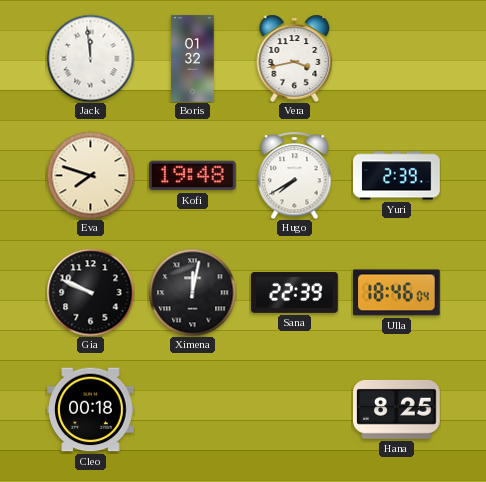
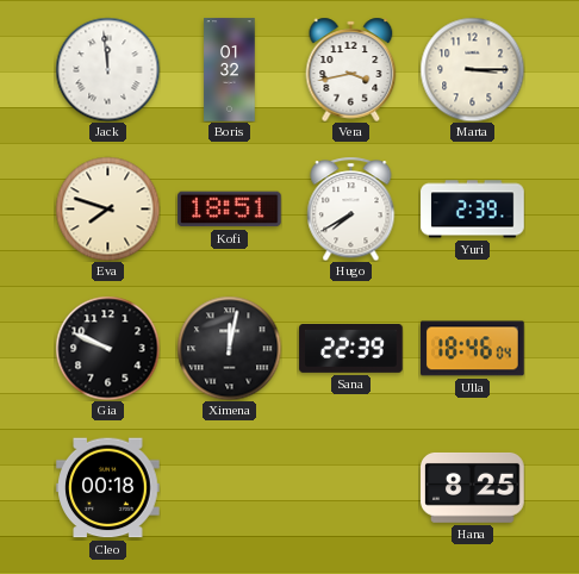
Marta: none -> 3:15
Kofi: 19:48 -> 18:51
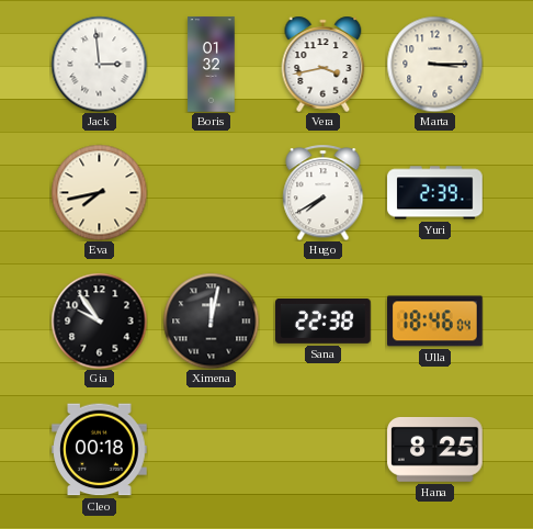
Jack: 11:59 -> 2:59
Eva: 7:48 -> 7:43
Kofi: 18:51 -> none
Gia: 9:49 -> 9:54
Sana: 22:39 -> 22:38
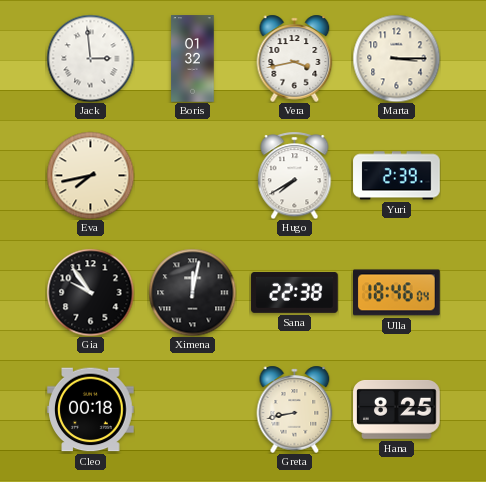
Greta: none -> 8:43
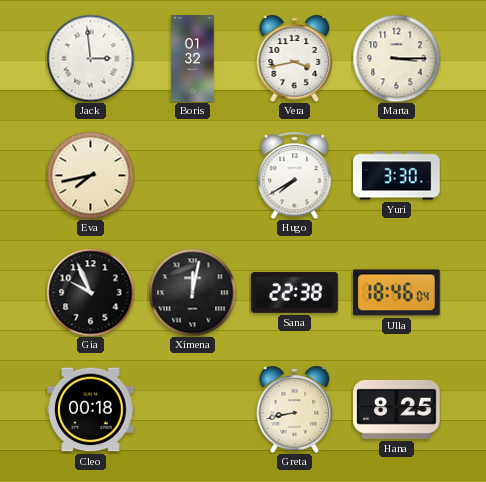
Yuri: 2:39 -> 3:30
Gia: 9:54 -> 9:56
